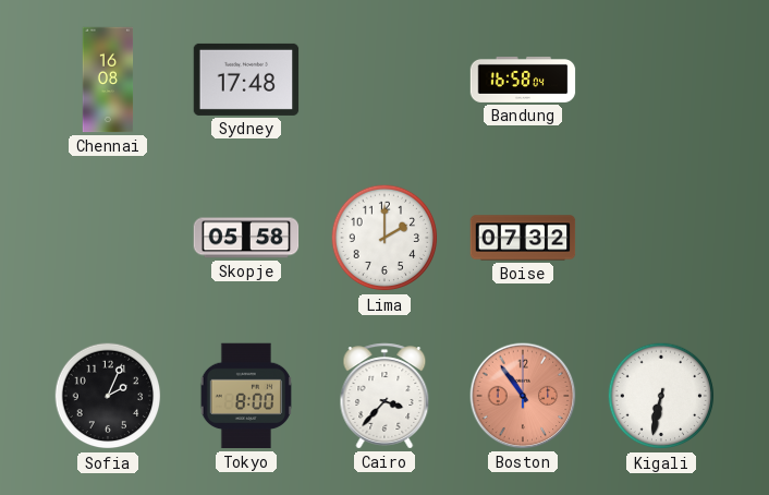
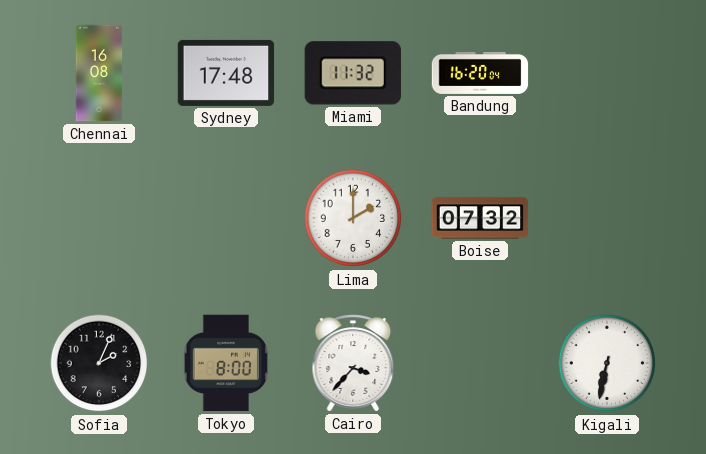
Miami: none -> 11:32
Bandung: 16:58 -> 16:20
Skopje: 05:58 -> none
Boston: 10:54 -> none
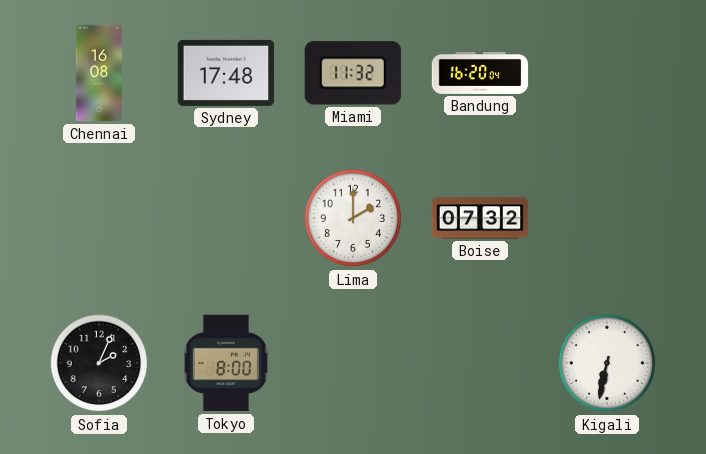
Cairo: 3:37 -> none
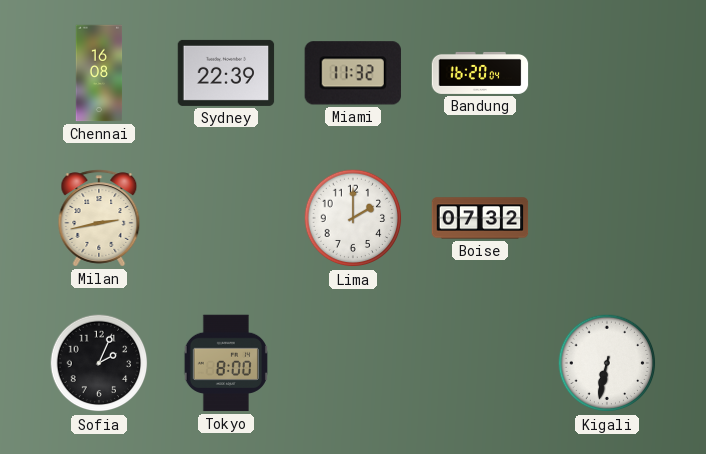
Sydney: 17:48 -> 22:39
Milan: none -> 2:43
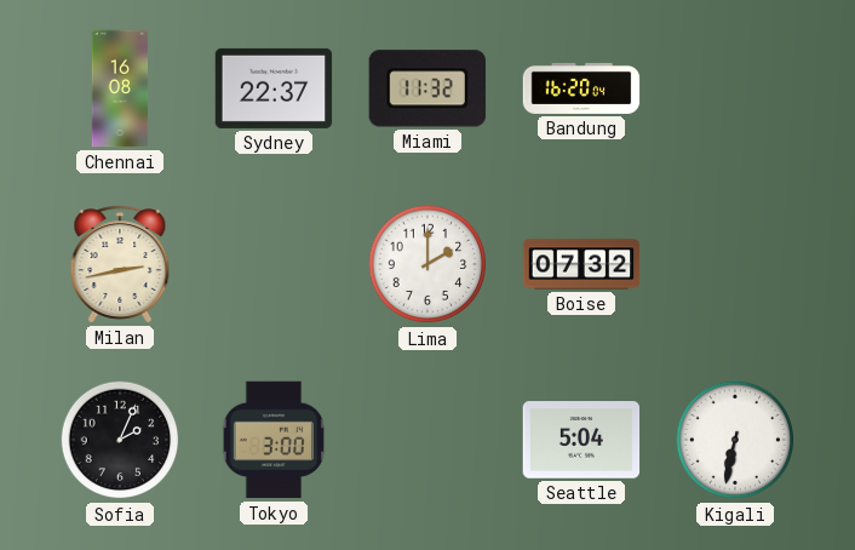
Sydney: 22:39 -> 22:37
Tokyo: 8:00 -> 3:00
Seattle: none -> 5:04
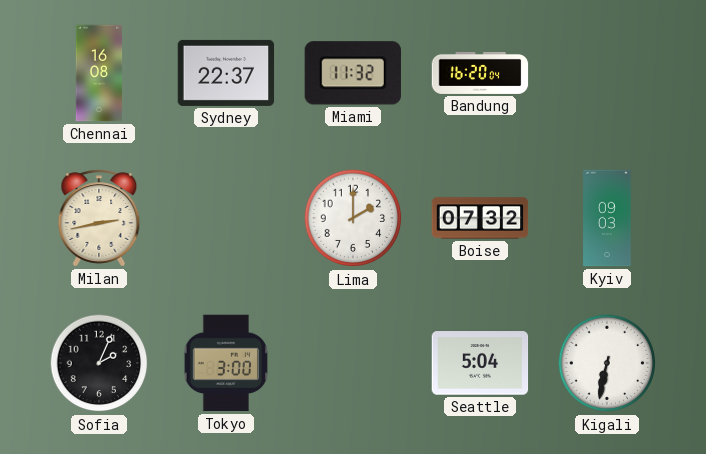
Kyiv: none -> 09:03
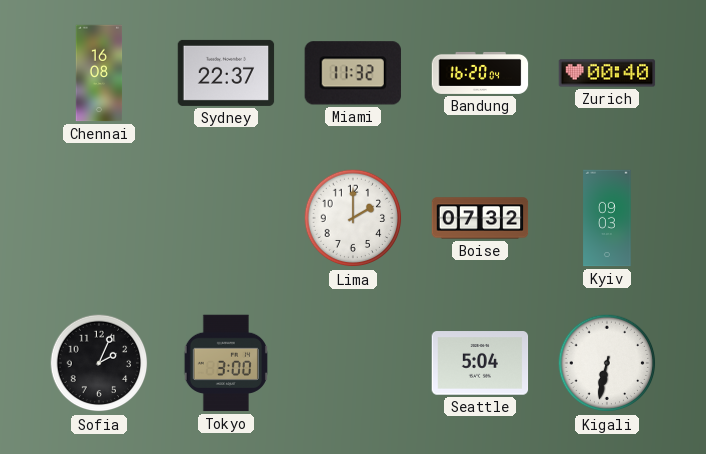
Zurich: none -> 00:40
Milan: 2:43 -> none
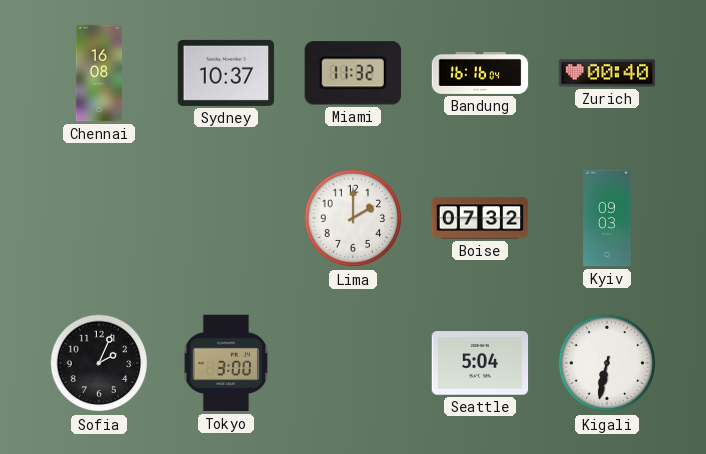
Sydney: 22:37 -> 10:37
Bandung: 16:20 -> 16:16
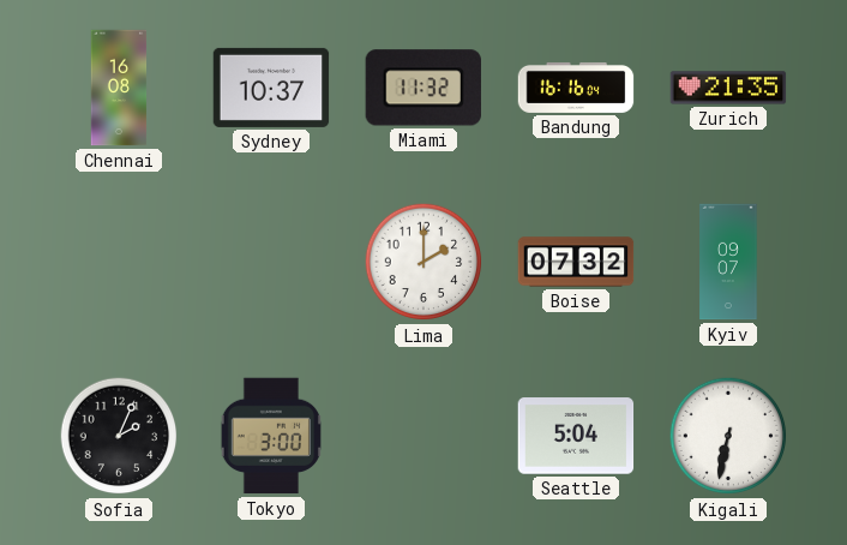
Zurich: 00:40 -> 21:35
Kyiv: 09:03 -> 09:07
